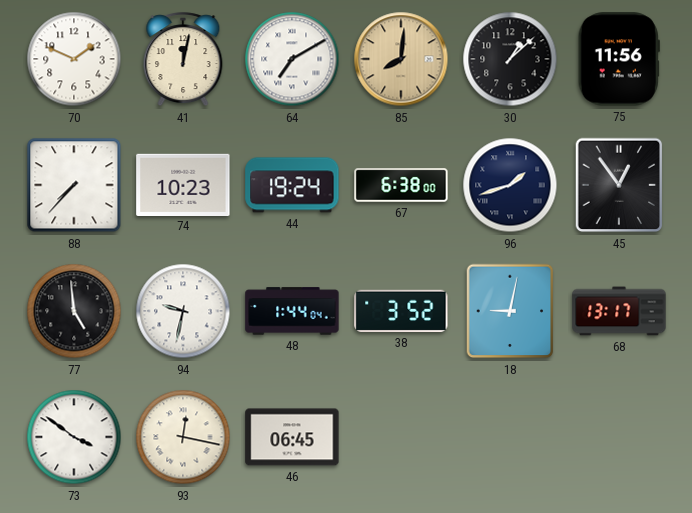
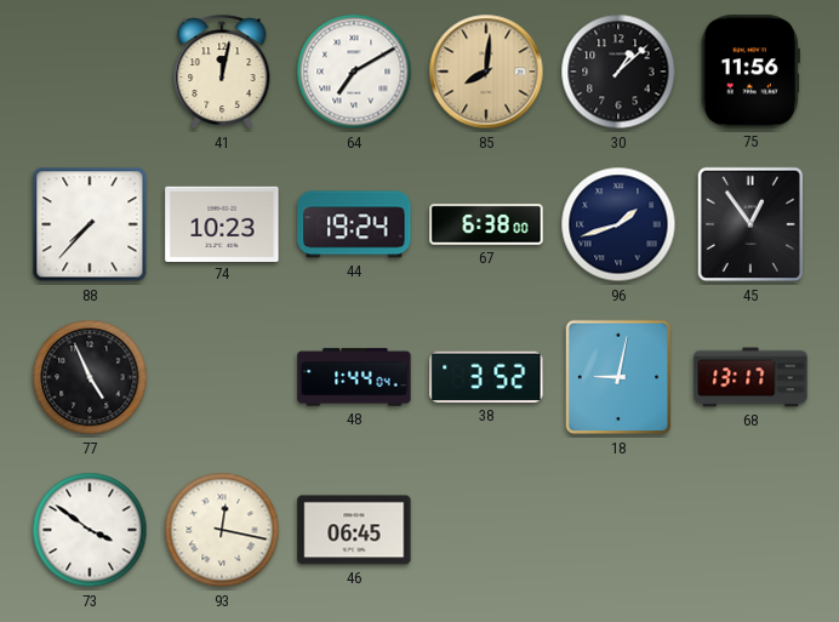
70: 1:49 -> none
77: 4:59 -> 4:56
94: 9:32 -> none
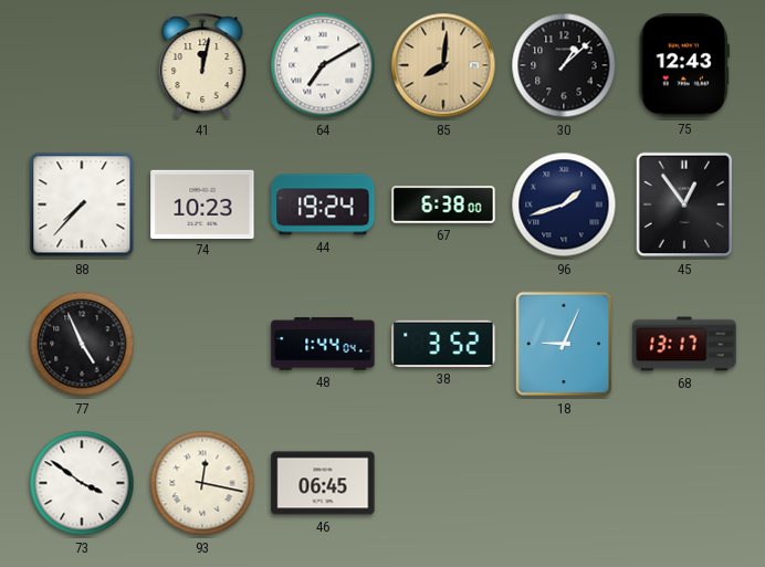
75: 11:56 -> 12:43
18: 9:02 -> 9:04
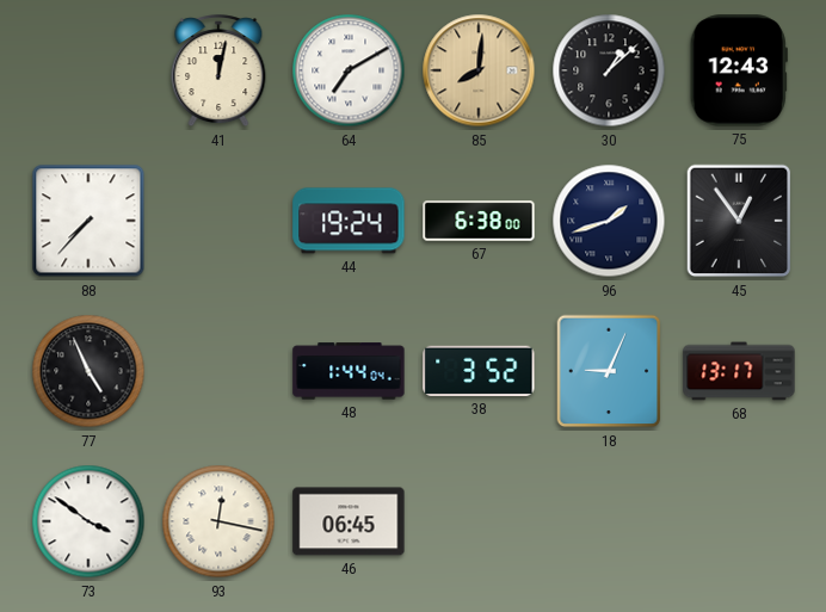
74: 10:23 -> none
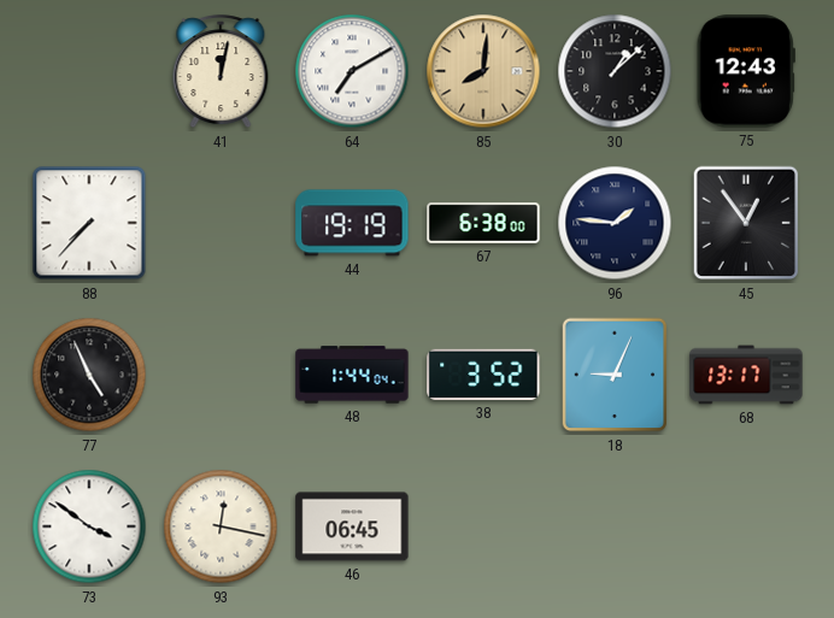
44: 19:24 -> 19:19
96: 1:42 -> 1:46
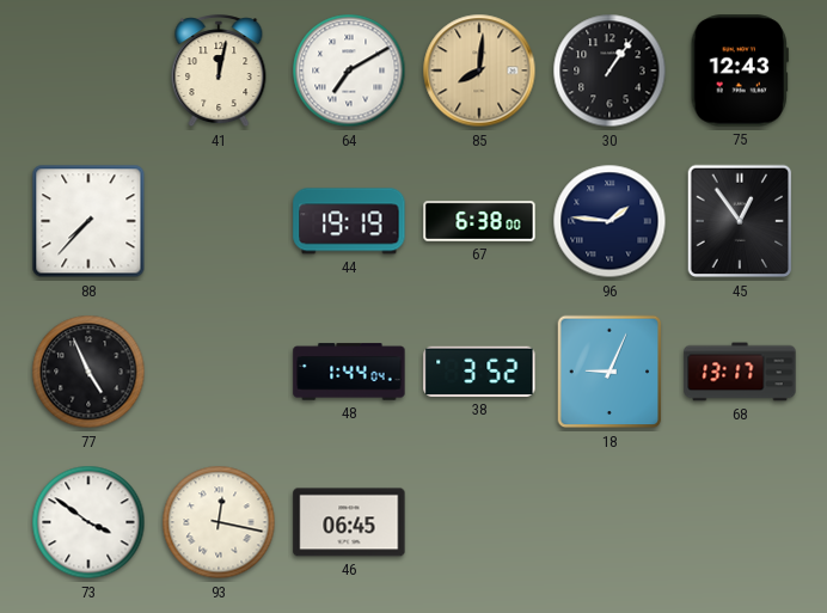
30: 1:08 -> 1:06
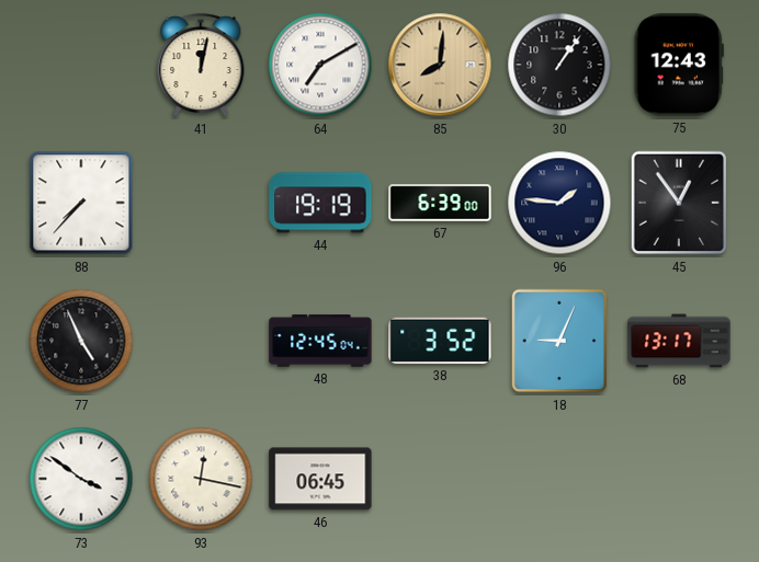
67: 6:38 -> 6:39
48: 1:44 -> 12:45
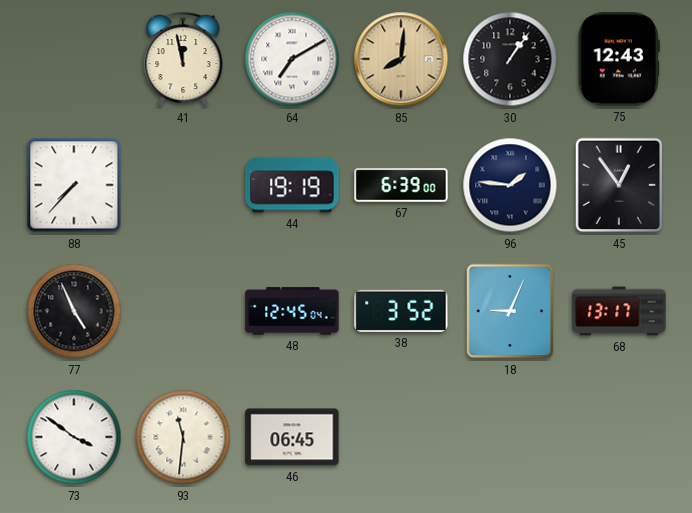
41: 12:02 -> 11:58
93: 12:17 -> 11:31
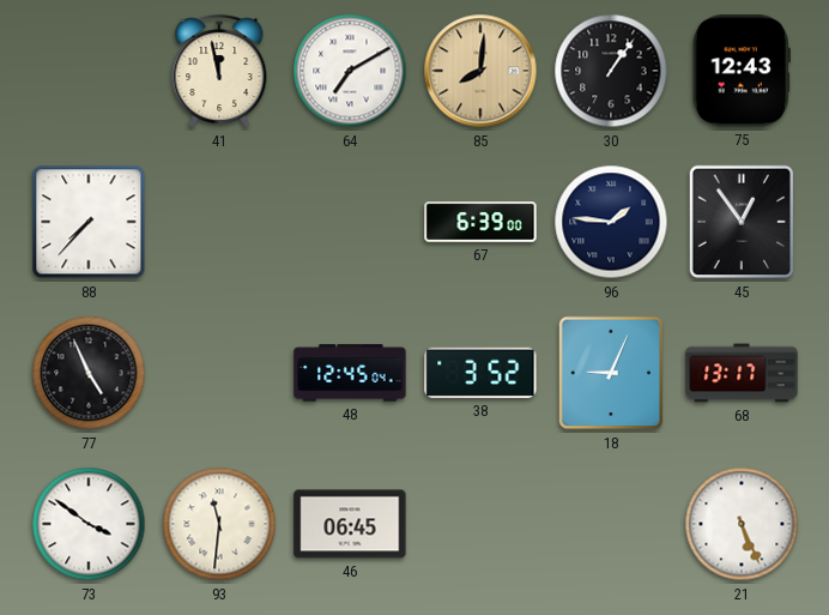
44: 19:19 -> none
21: none -> 5:26
